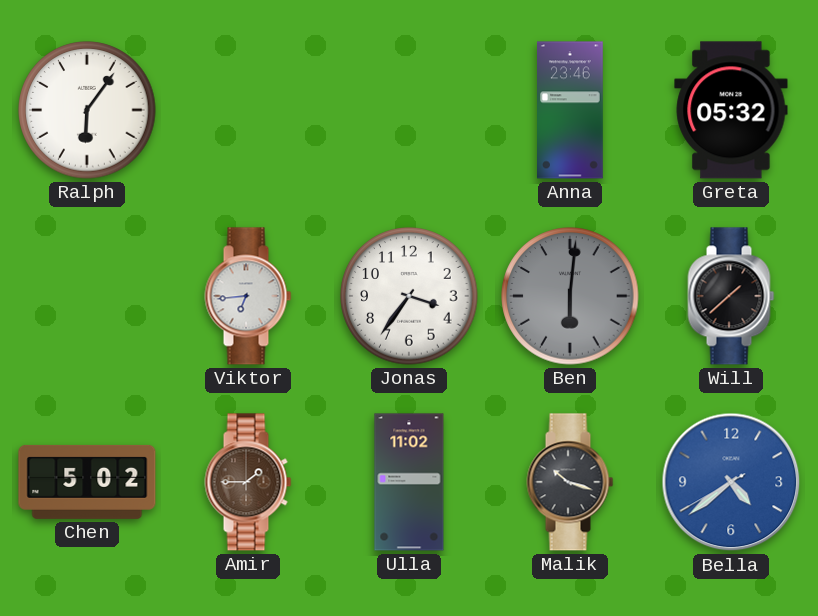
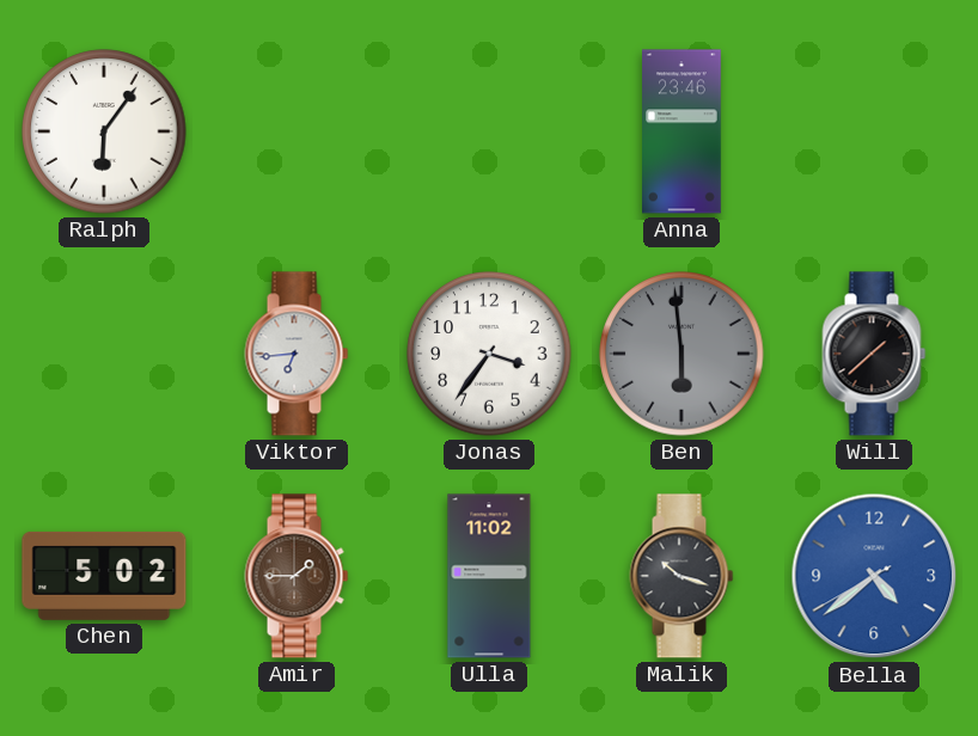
Greta: 05:32 -> none
Ben: 6:01 -> 5:59
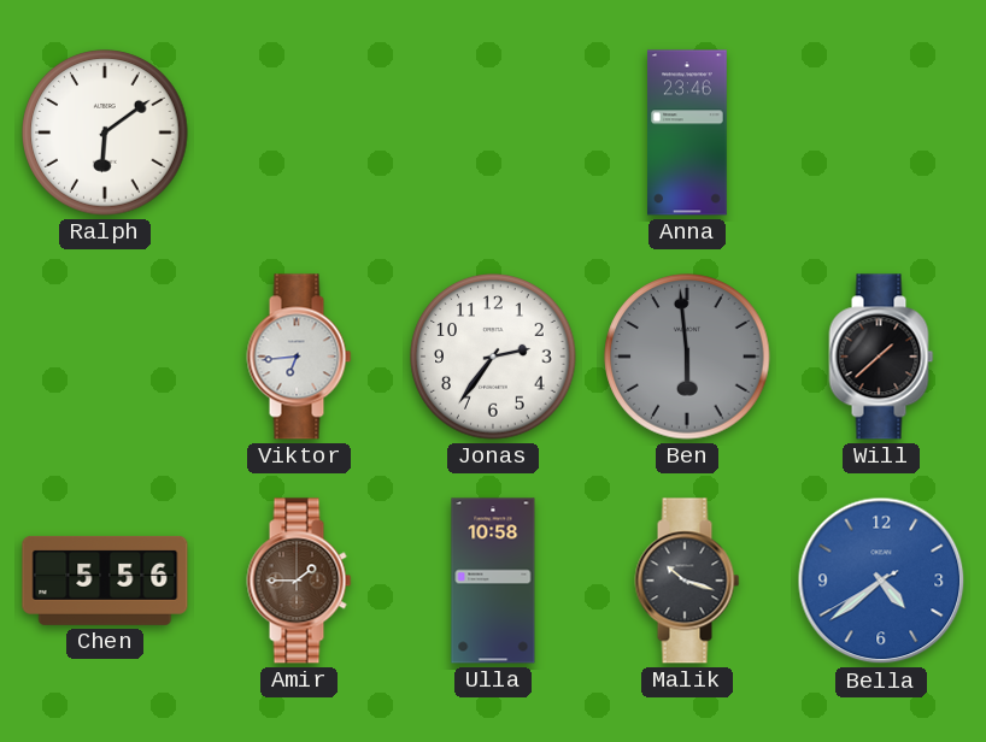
Ralph: 6:06 -> 6:09
Jonas: 3:36 -> 2:36
Chen: 5:02 -> 5:56
Ulla: 11:02 -> 10:58
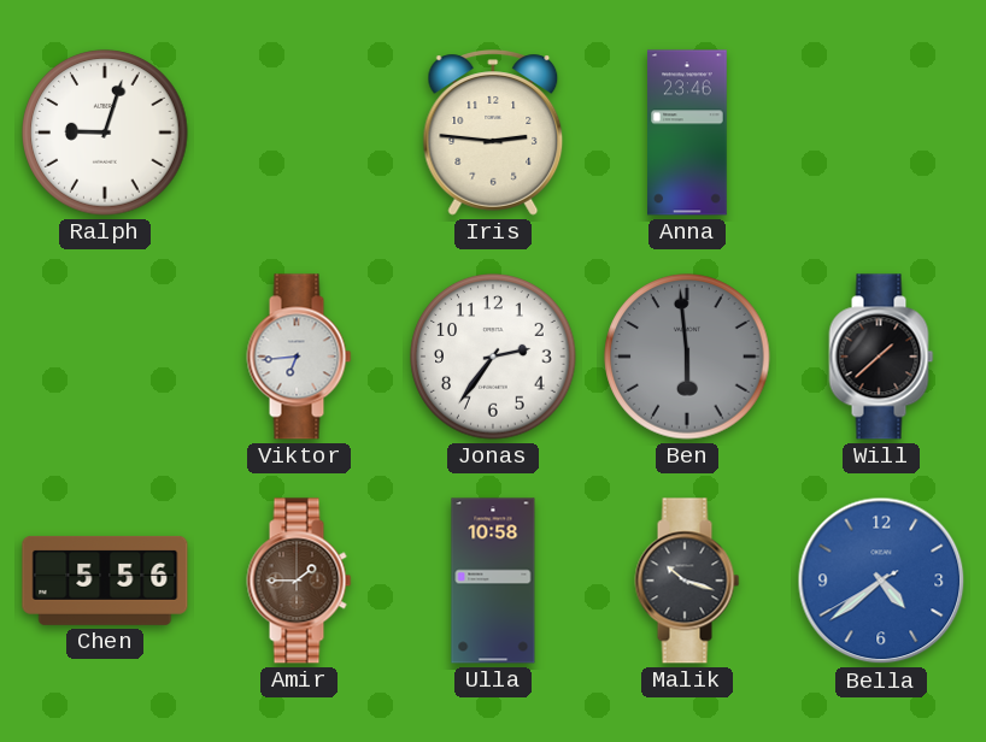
Ralph: 6:09 -> 9:03
Iris: none -> 2:46
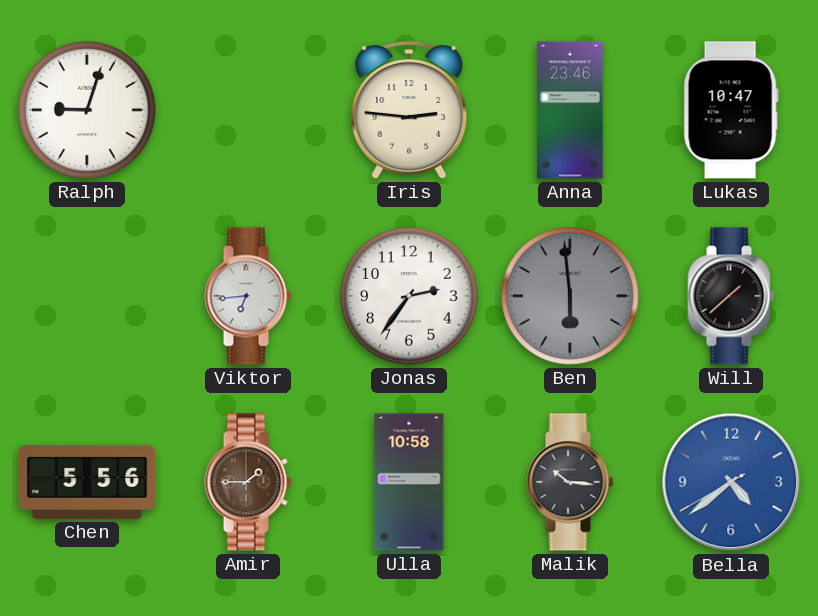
Lukas: none -> 10:47
Malik: 10:18 -> 10:16
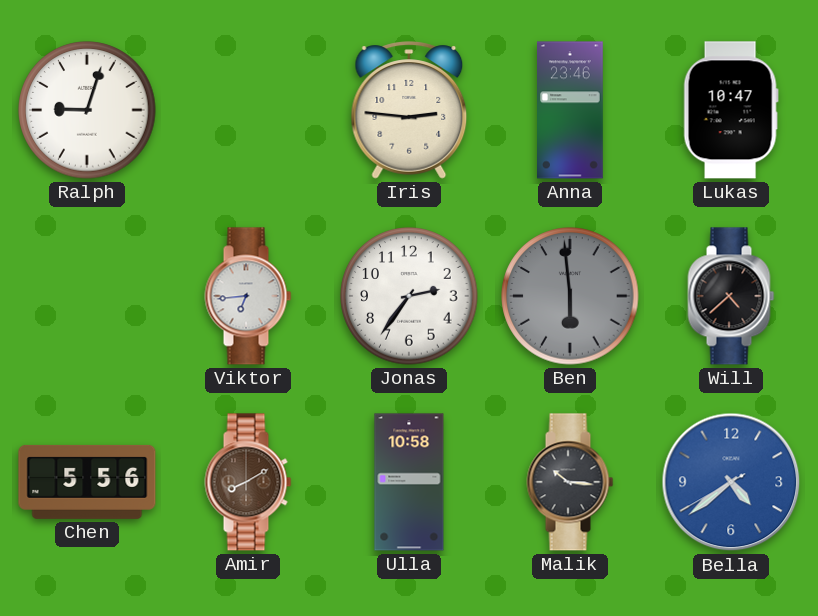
Will: 1:38 -> 4:38
Amir: 1:45 -> 8:10
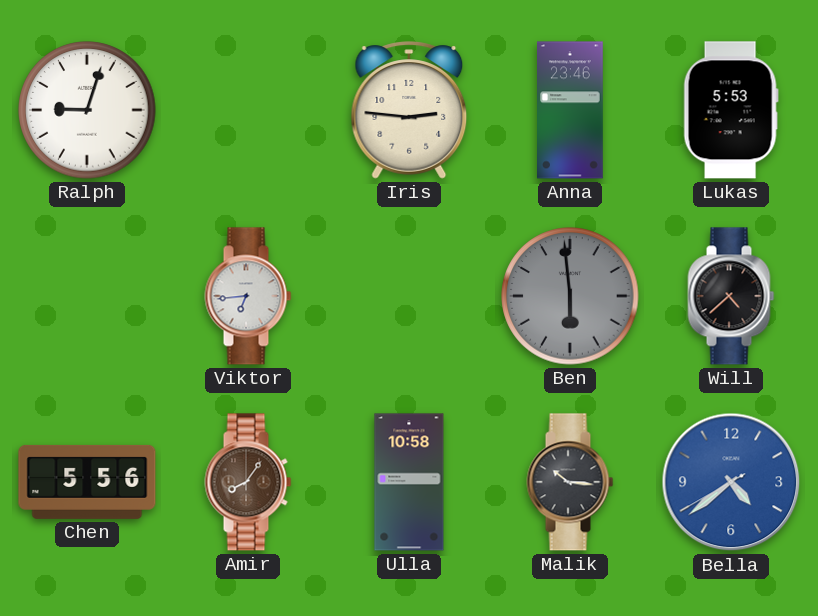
Lukas: 10:47 -> 5:53
Jonas: 2:36 -> none
Amir: 8:10 -> 8:06
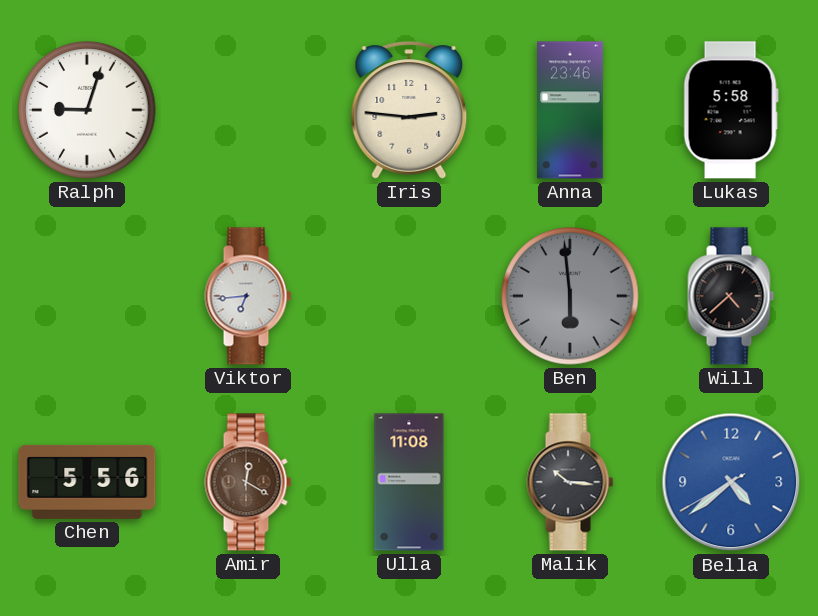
Lukas: 5:53 -> 5:58
Amir: 8:06 -> 12:20
Ulla: 10:58 -> 11:08
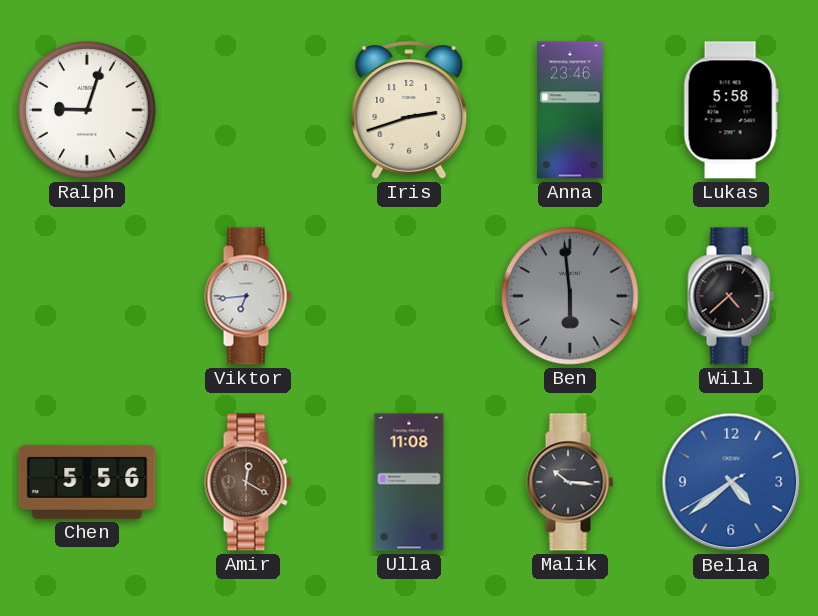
Iris: 2:46 -> 2:42
